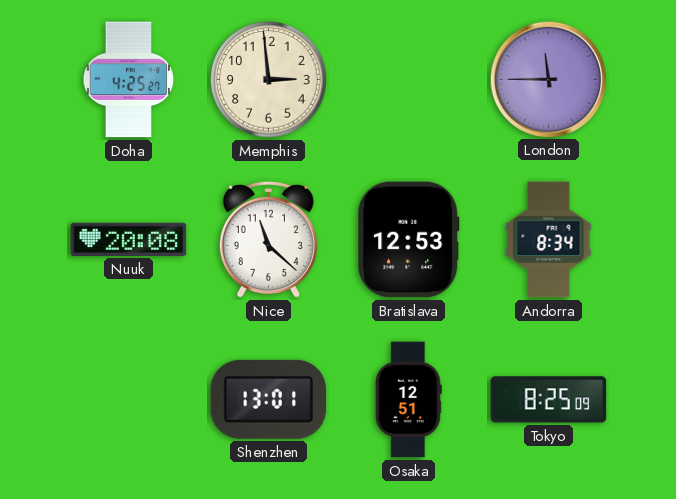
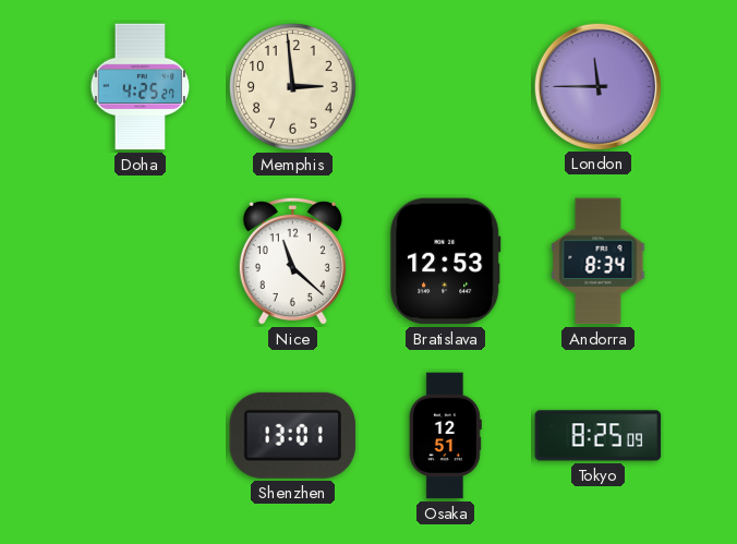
Nuuk: 20:08 -> none
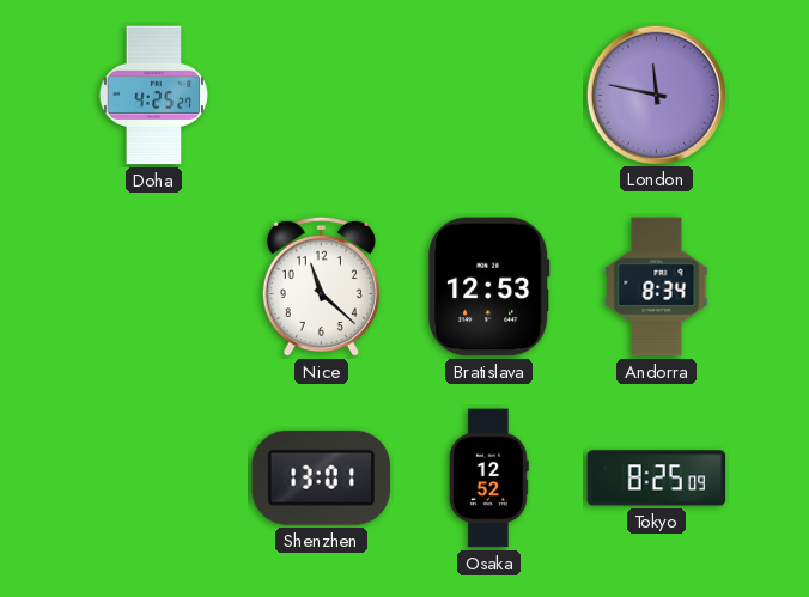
Memphis: 2:59 -> none
London: 11:45 -> 11:47
Osaka: 12:51 -> 12:52
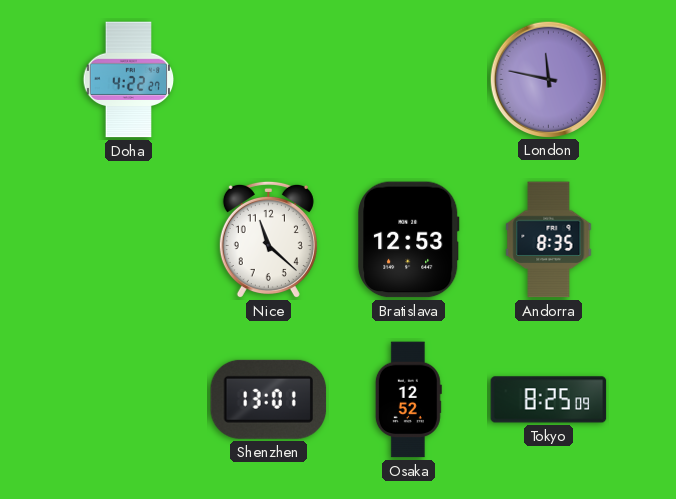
Doha: 4:25 -> 4:22
Andorra: 8:34 -> 8:35
